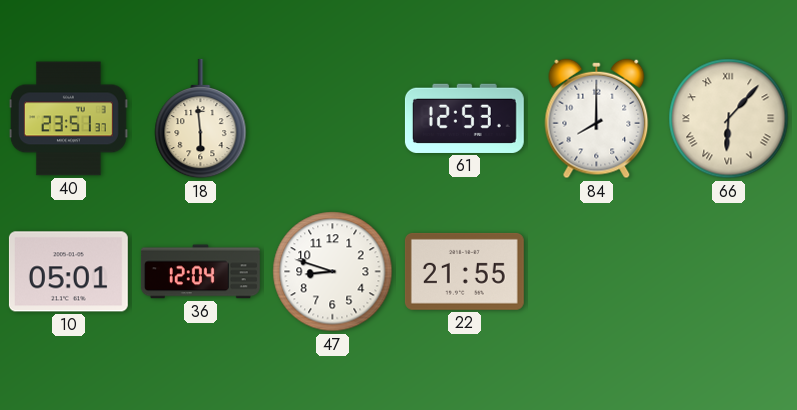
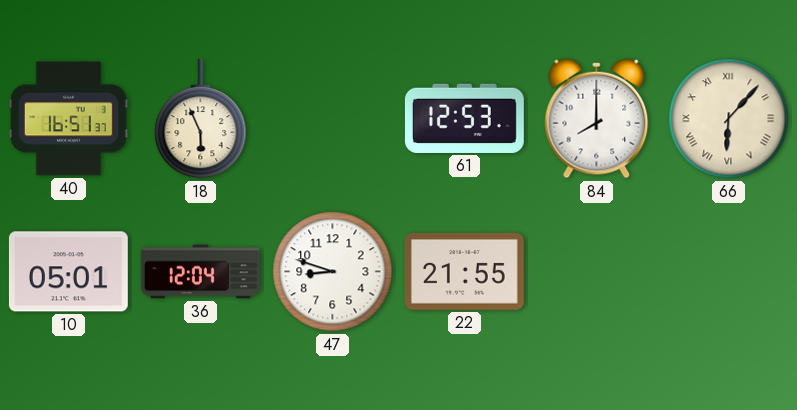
40: 23:51 -> 16:51
18: 5:59 -> 5:56
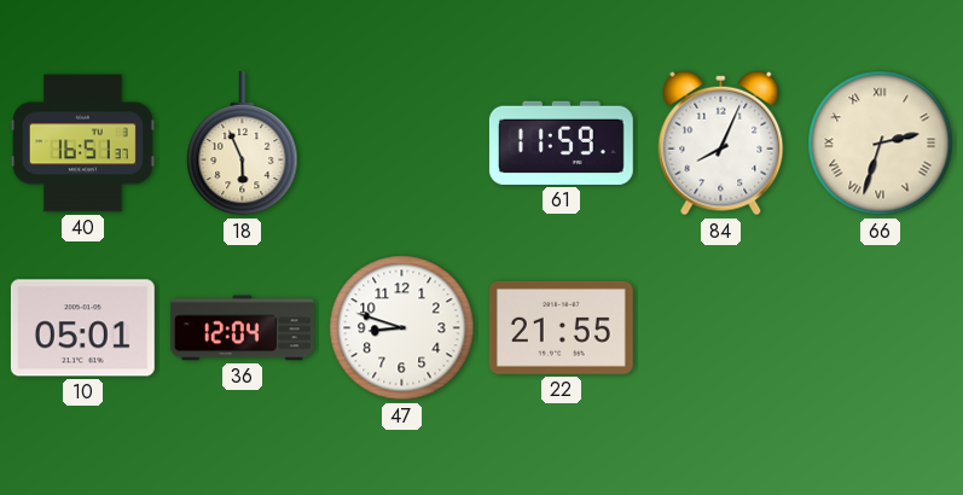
61: 12:53 -> 11:59
84: 8:00 -> 8:04
66: 6:07 -> 2:33
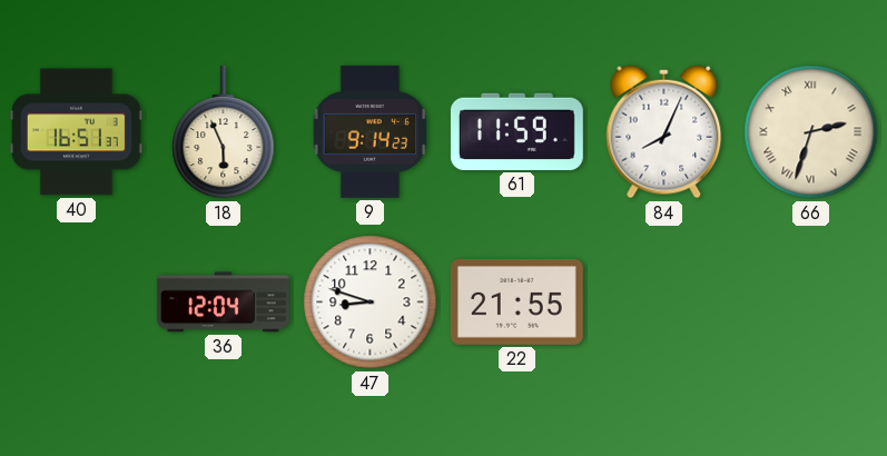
9: none -> 9:14
10: 05:01 -> none
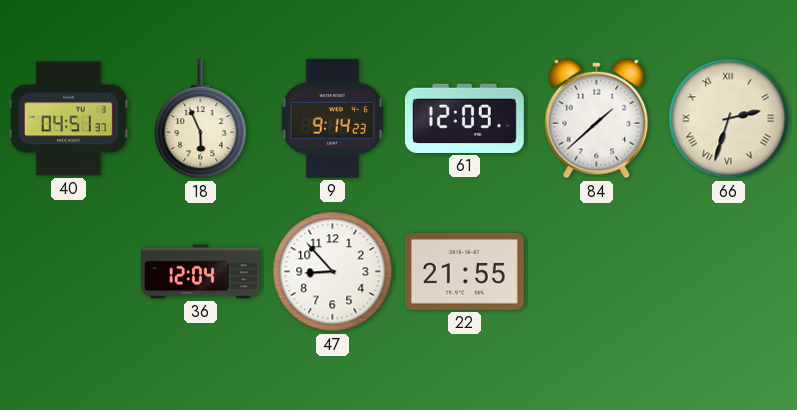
40: 16:51 -> 04:51
61: 11:59 -> 12:09
84: 8:04 -> 1:38
47: 8:48 -> 8:53
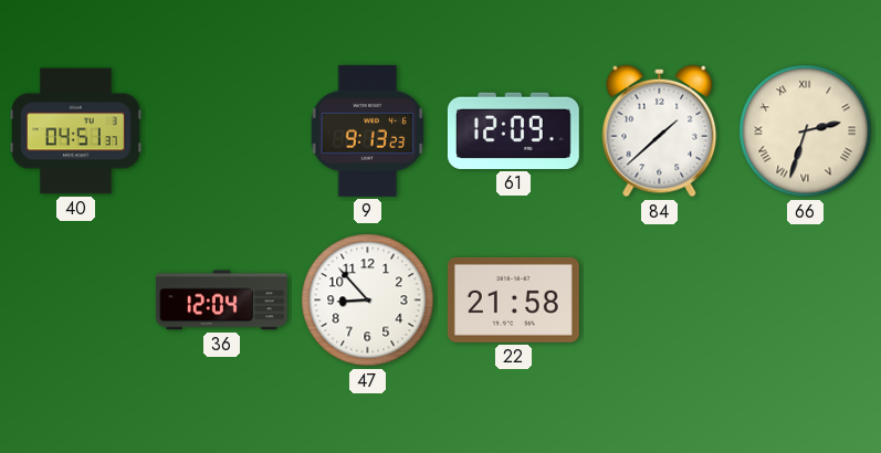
18: 5:56 -> none
9: 9:14 -> 9:13
22: 21:55 -> 21:58
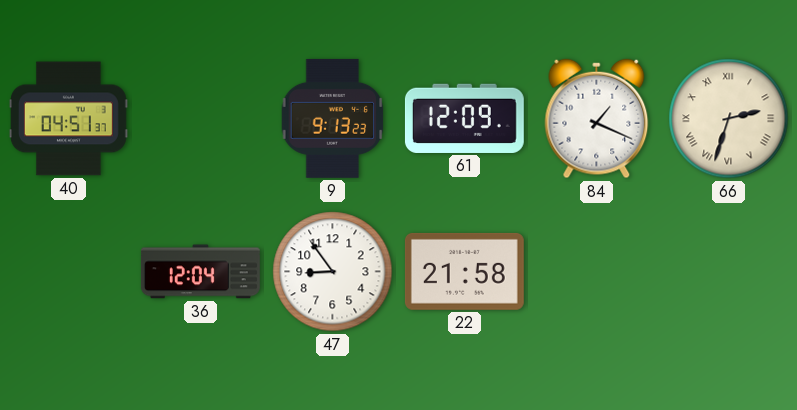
84: 1:38 -> 1:19
47: 8:53 -> 8:54
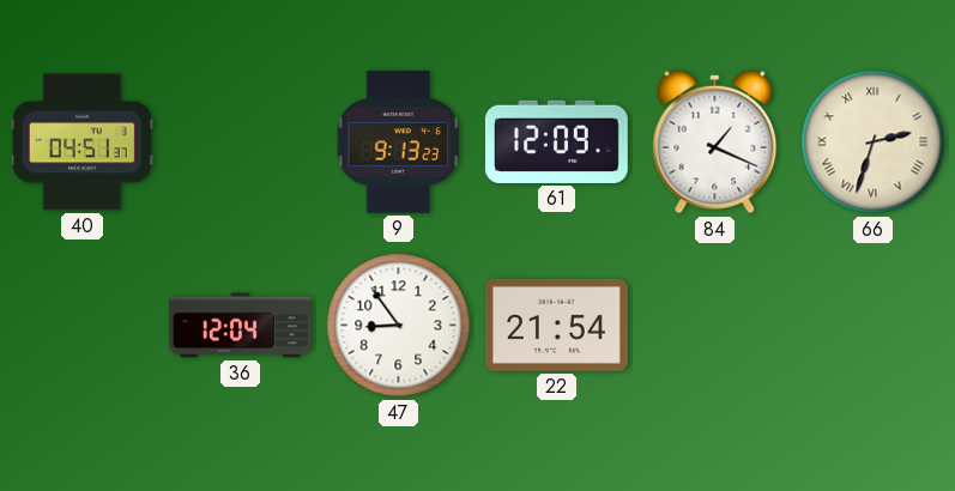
22: 21:58 -> 21:54
